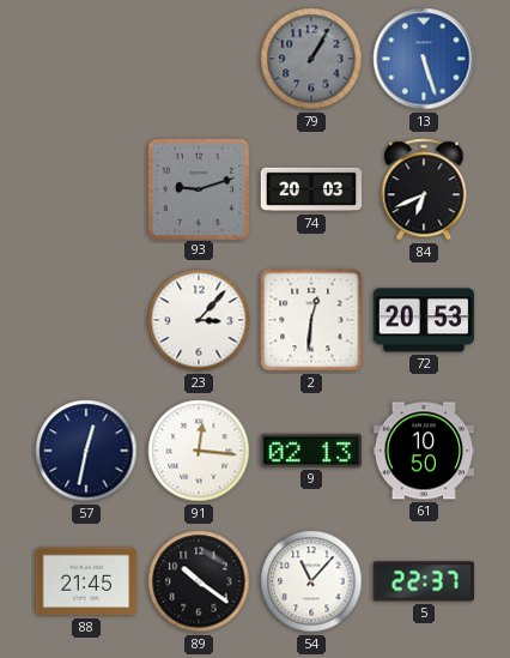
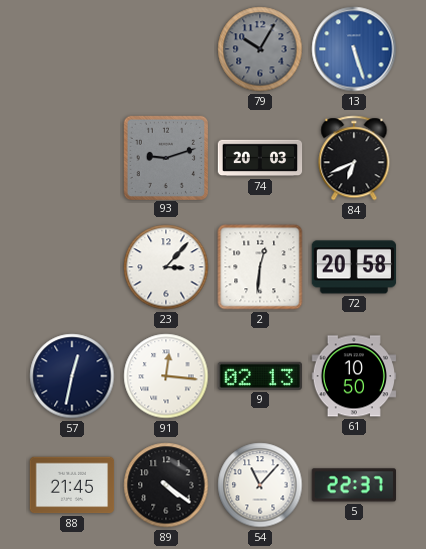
79: 1:05 -> 10:05
72: 20:53 -> 20:58
89: 10:21 -> 4:21
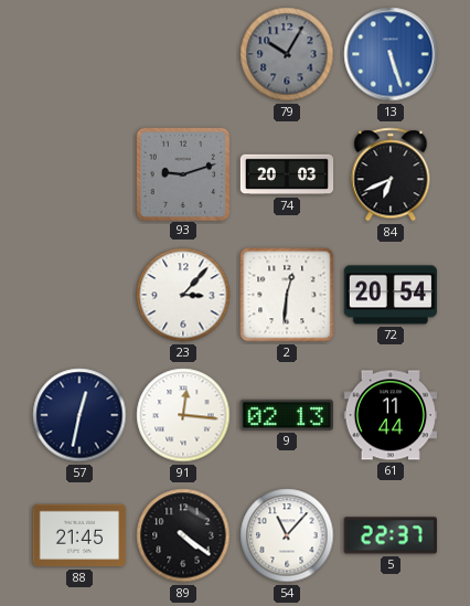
72: 20:58 -> 20:54
61: 10:50 -> 11:44
